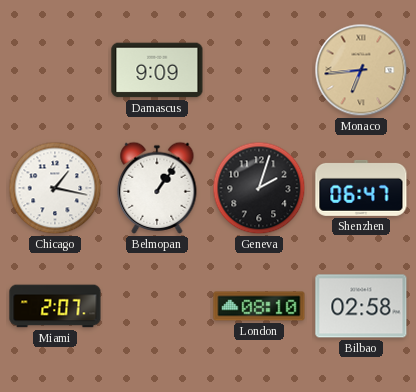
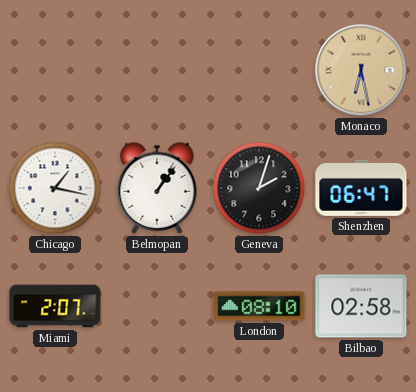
Damascus: 9:09 -> none
Monaco: 6:44 -> 6:28
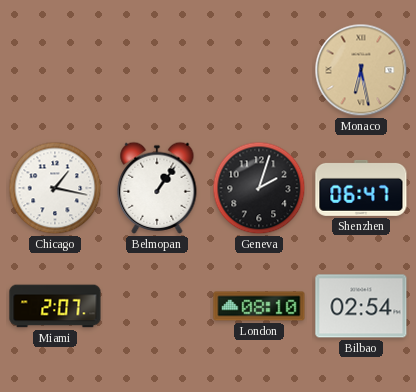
Bilbao: 02:58 -> 02:54
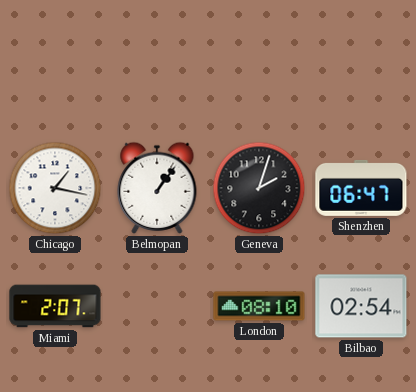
Monaco: 6:28 -> none
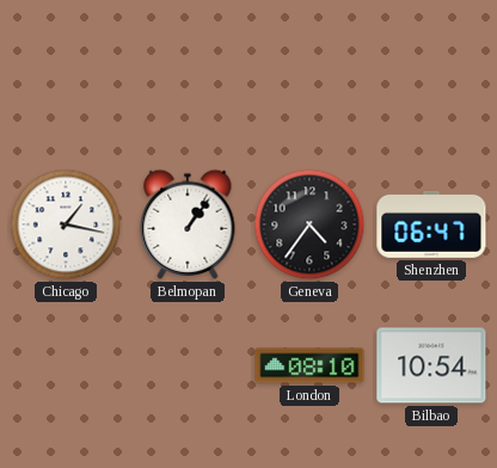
Geneva: 2:03 -> 4:36
Miami: 2:07 -> none
Bilbao: 02:54 -> 10:54
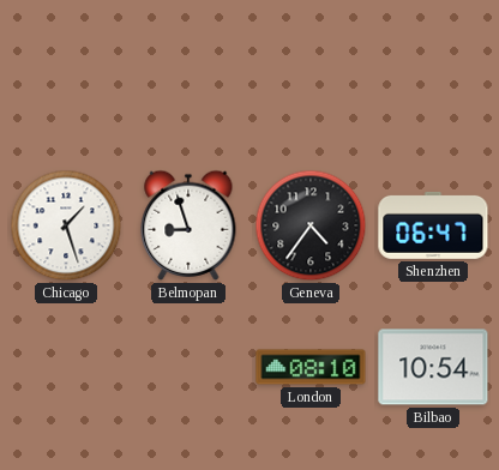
Chicago: 1:17 -> 1:27
Belmopan: 1:06 -> 8:57
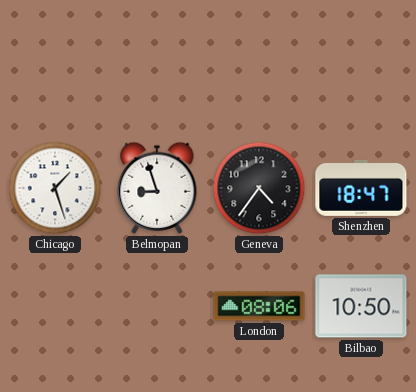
Shenzhen: 06:47 -> 18:47
London: 08:10 -> 08:06
Bilbao: 10:54 -> 10:50
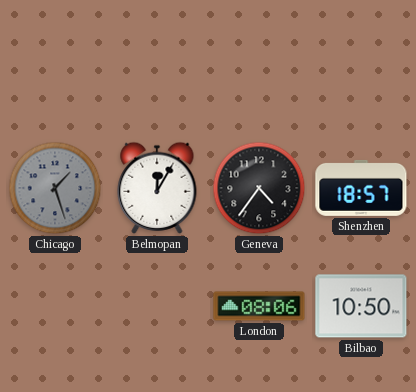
Chicago dial: white -> grey
Belmopan: 8:57 -> 12:05
Shenzhen: 18:47 -> 18:57
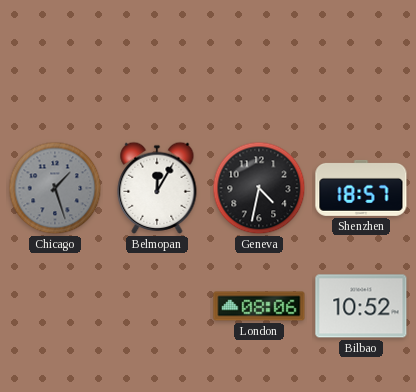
Geneva: 4:36 -> 4:32
Bilbao: 10:50 -> 10:52
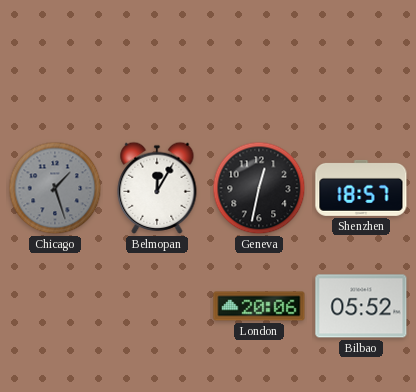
Geneva: 4:32 -> 12:32
London: 08:06 -> 20:06
Bilbao: 10:52 -> 05:52
